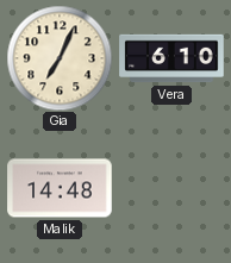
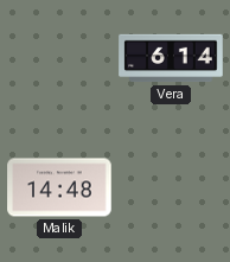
Gia: 7:04 -> none
Vera: 6:10 -> 6:14
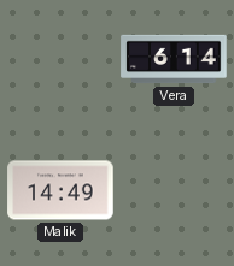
Malik: 14:48 -> 14:49
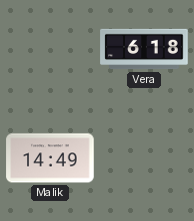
Vera: 6:14 -> 6:18
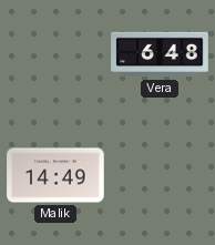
Vera: 6:18 -> 6:48
